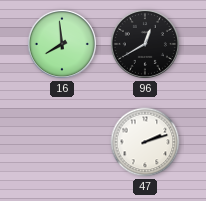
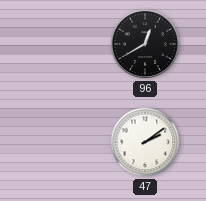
16: 7:59 -> none
47: 2:12 -> 2:09
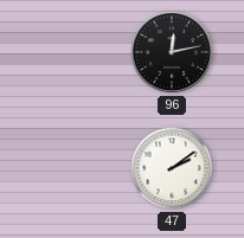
96: 12:40 -> 12:13
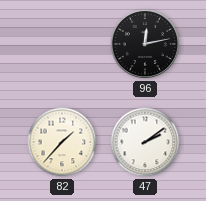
82: none -> 1:37
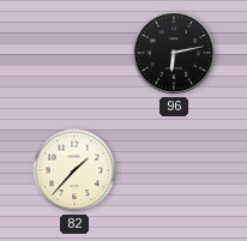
96: 12:13 -> 6:13
47: 2:09 -> none
